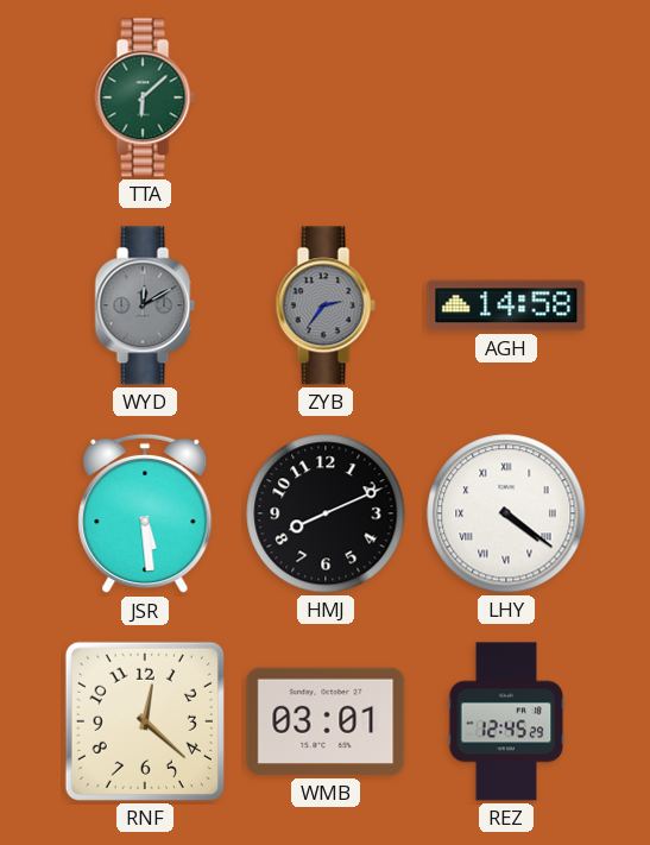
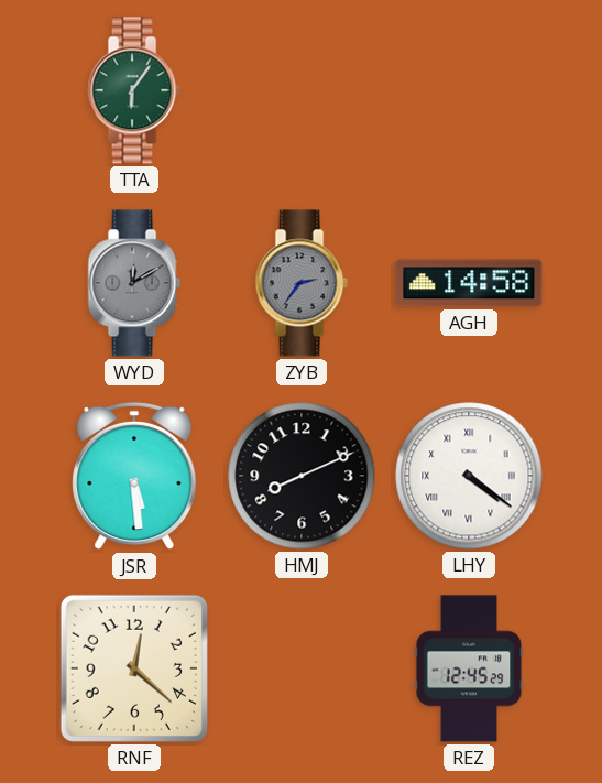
TTA: 6:08 -> 6:06
WMB: 03:01 -> none
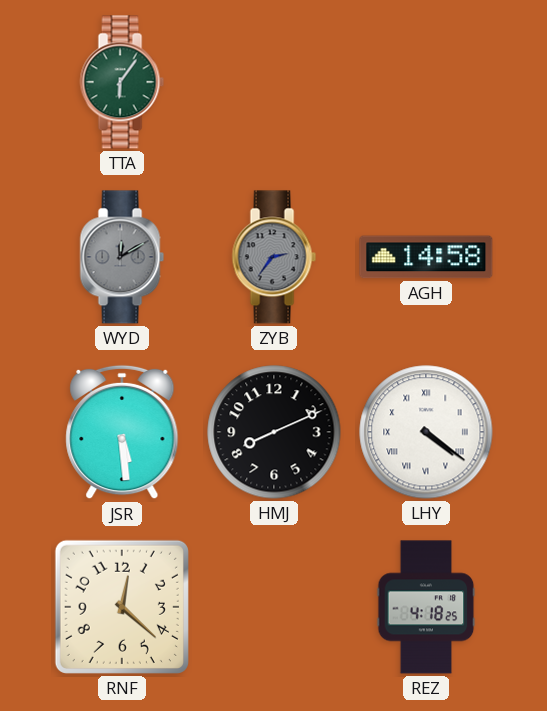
REZ: 12:45 -> 4:18
